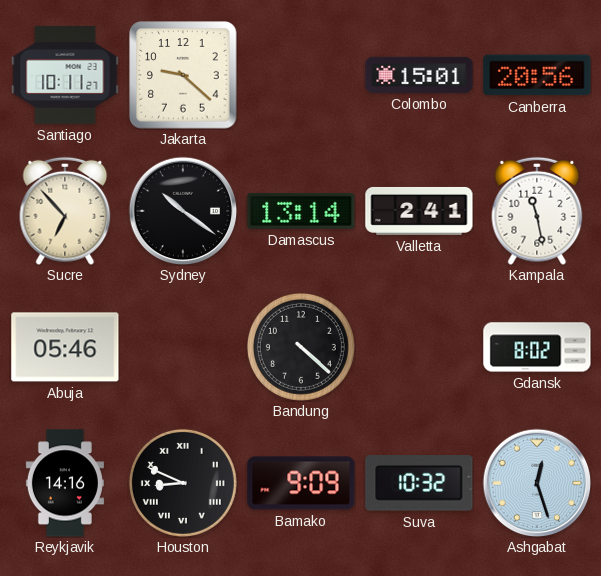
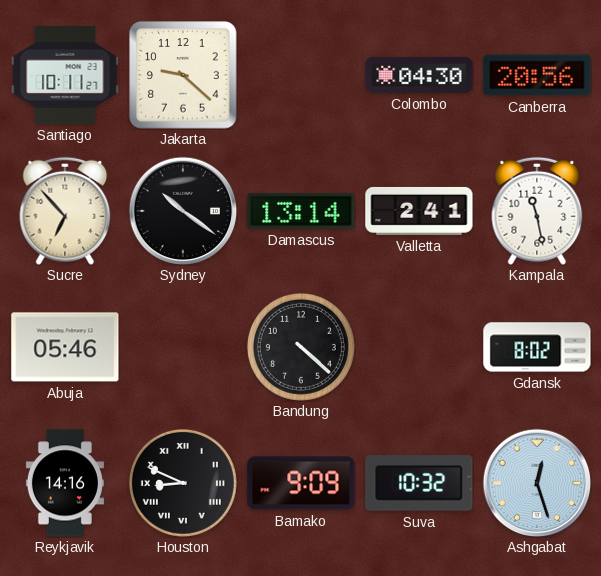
Colombo: 15:01 -> 04:30
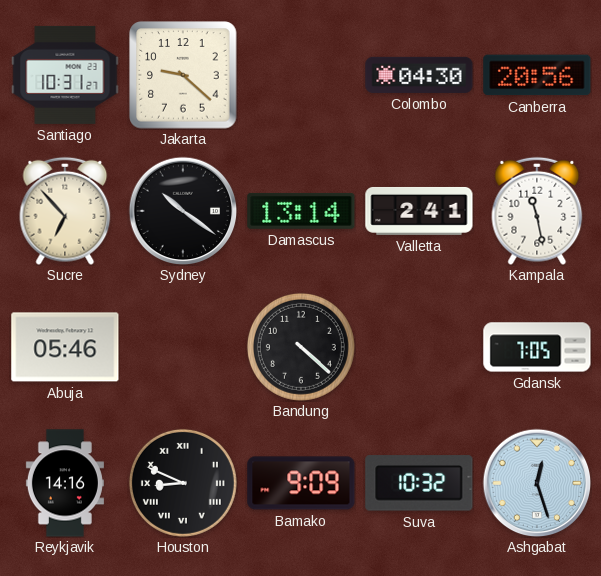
Santiago: 10:11 -> 10:31
Gdansk: 8:02 -> 7:05
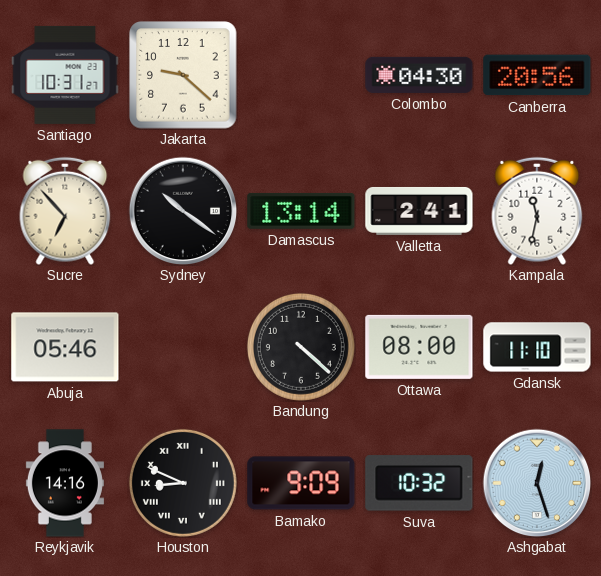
Kampala: 11:28 -> 11:32
Ottawa: none -> 08:00
Gdansk: 7:05 -> 11:10
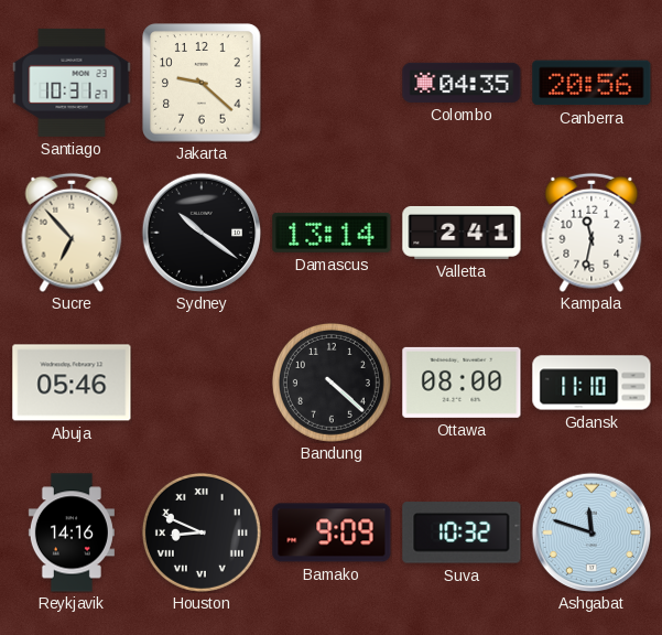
Colombo: 04:30 -> 04:35
Ashgabat: 12:27 -> 11:48
